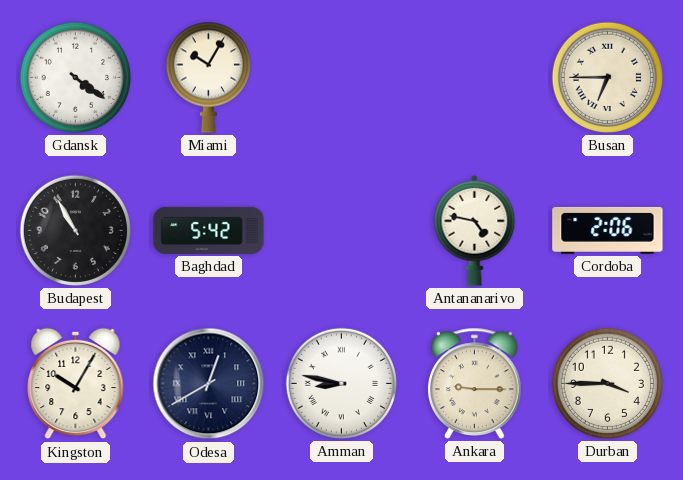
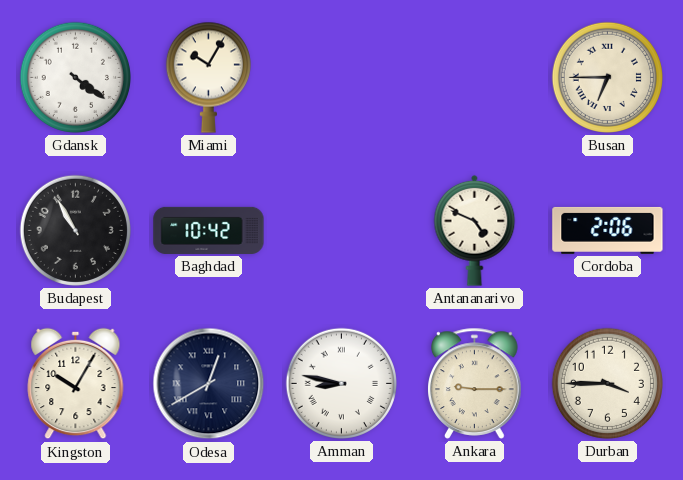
Baghdad: 5:42 -> 10:42
Antananarivo: 4:47 -> 4:49
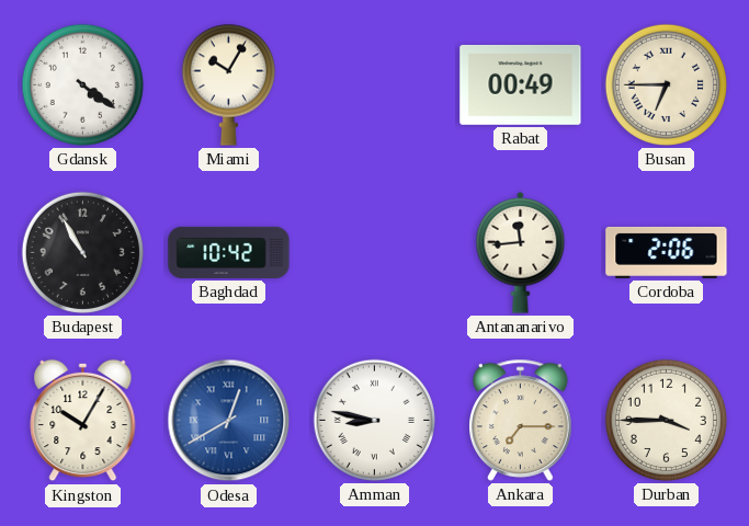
Rabat: none -> 00:49
Antananarivo: 4:49 -> 11:44
Odesa dial: navy -> blue
Ankara: 9:15 -> 7:15
